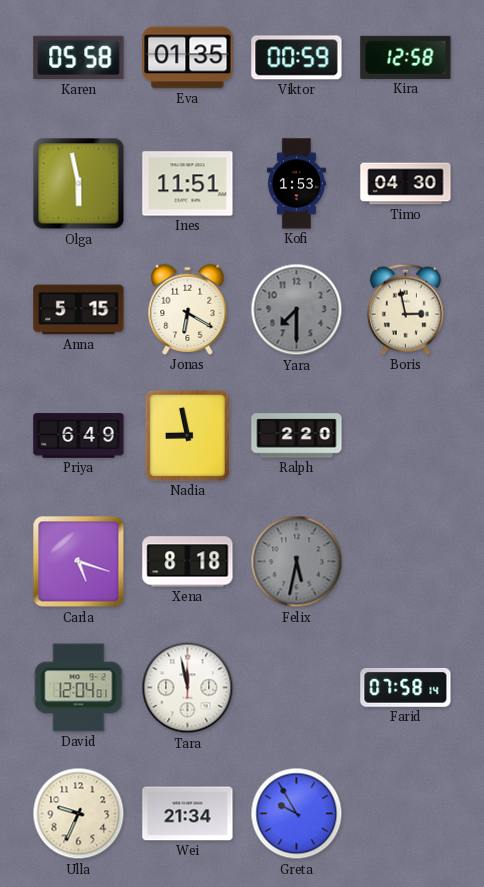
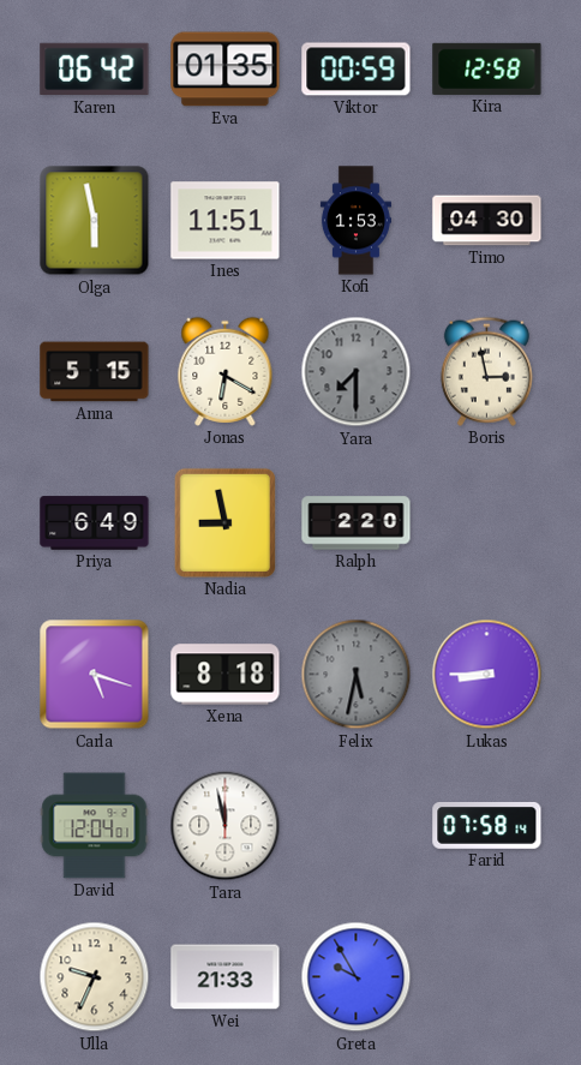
Karen: 05:58 -> 06:42
Lukas: none -> 8:45
Wei: 21:34 -> 21:33
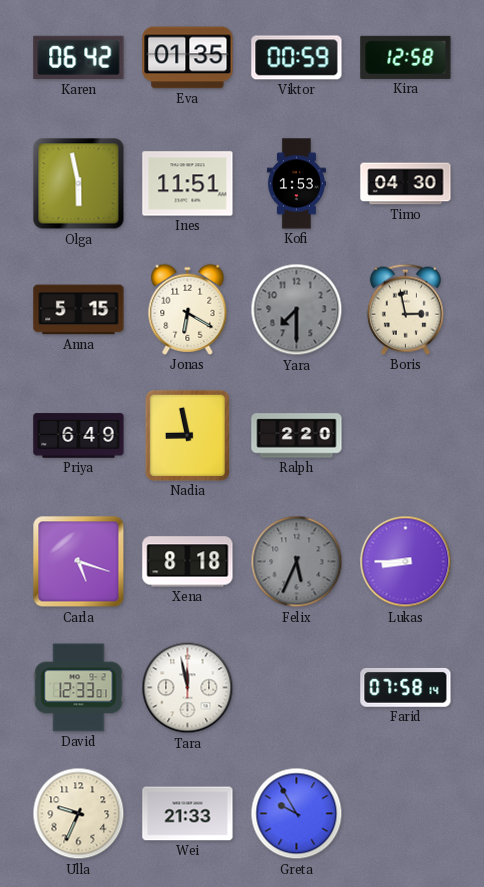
Felix: 5:32 -> 5:34
David: 12:04 -> 12:33
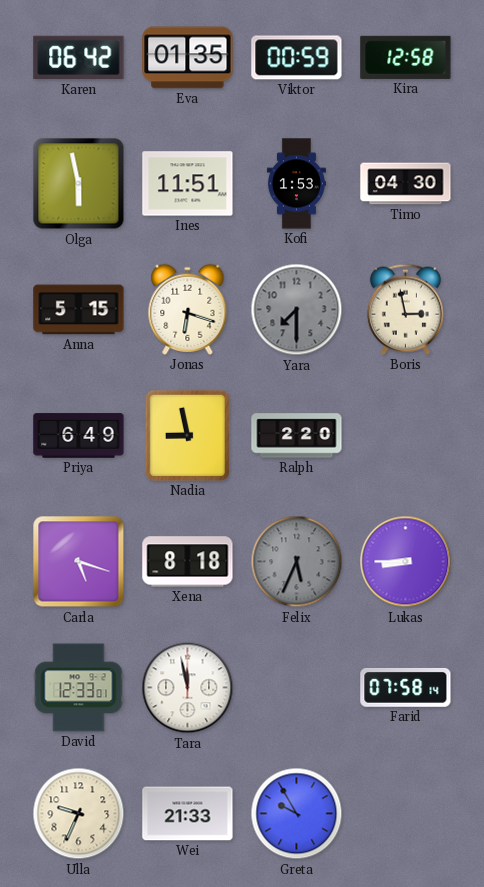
Jonas: 6:20 -> 6:18
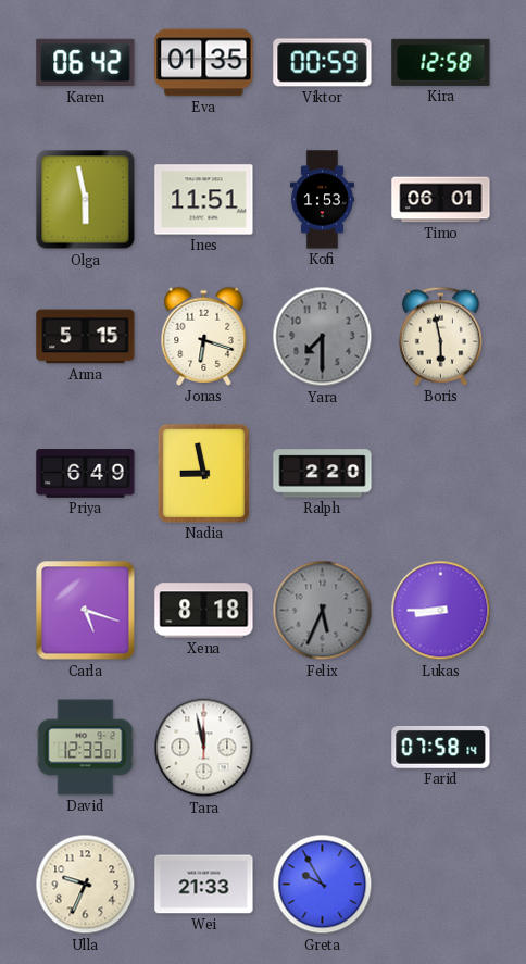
Timo: 04:30 -> 06:01
Boris: 2:58 -> 5:58
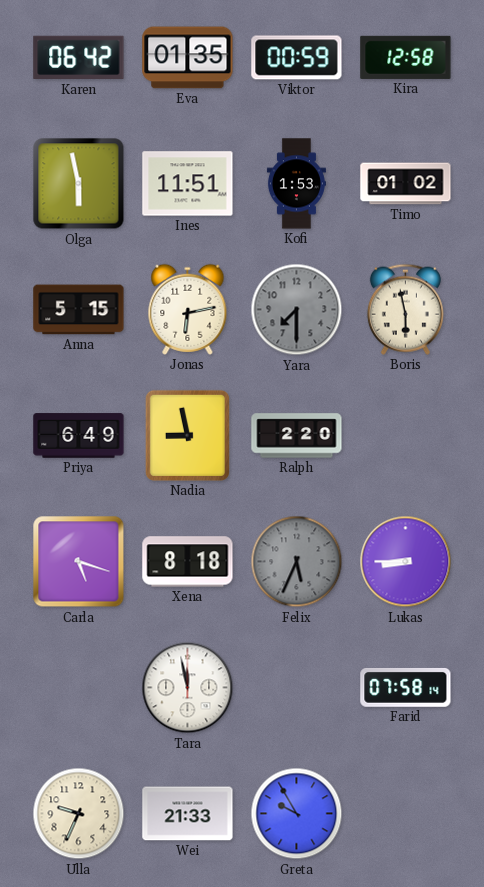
Timo: 06:01 -> 01:02
Jonas: 6:18 -> 6:13
David: 12:33 -> none
